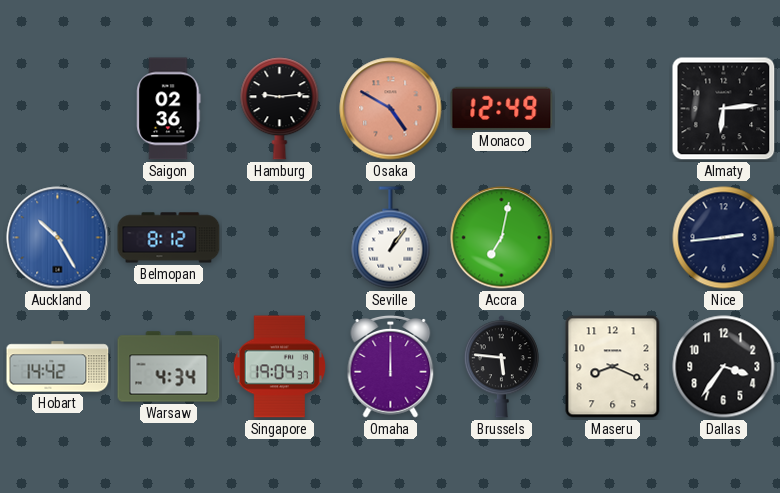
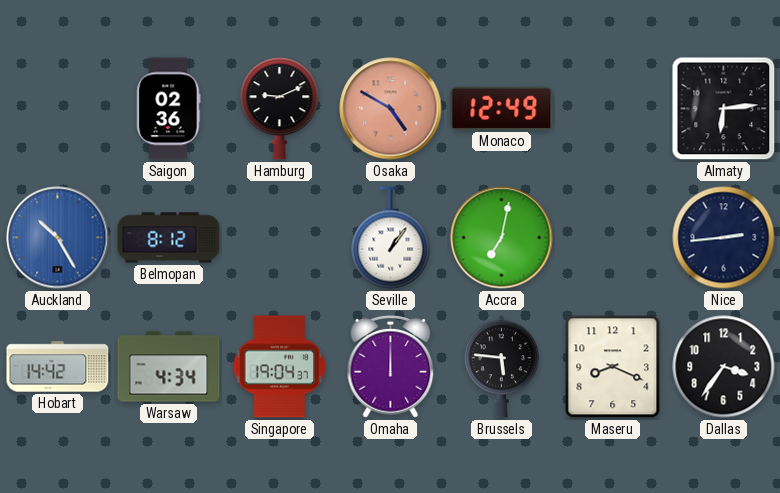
Hamburg: 9:14 -> 9:11
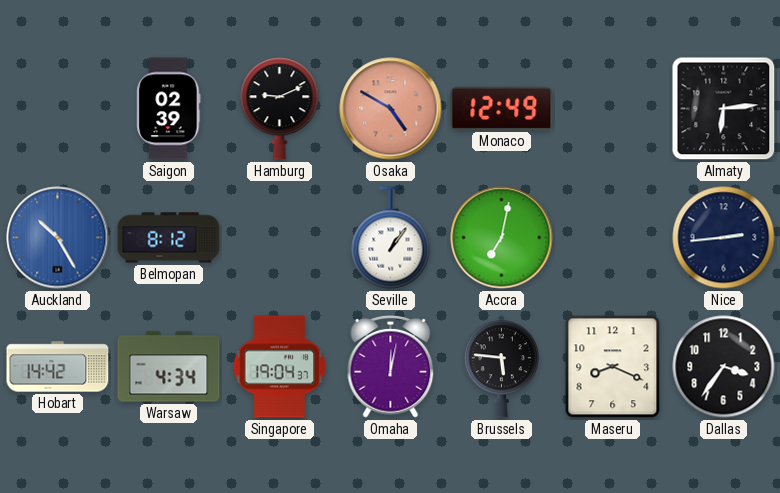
Saigon: 02:36 -> 02:39
Omaha: 12:00 -> 12:02
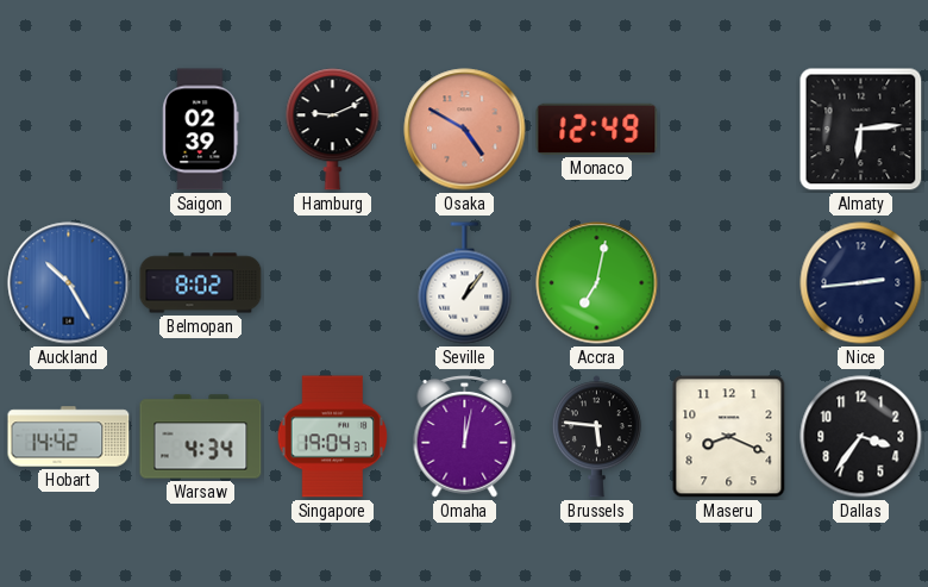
Belmopan: 8:12 -> 8:02
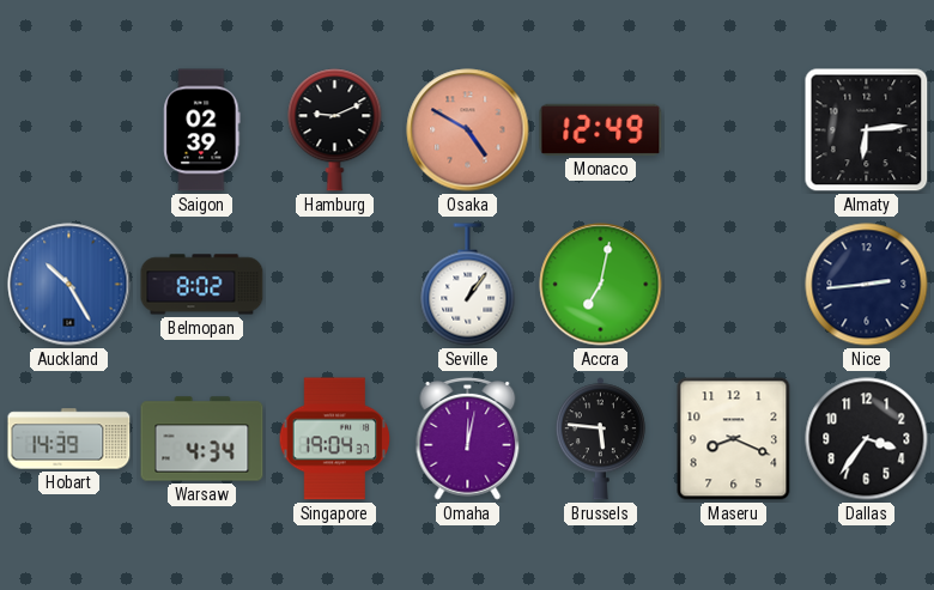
Hobart: 14:42 -> 14:39
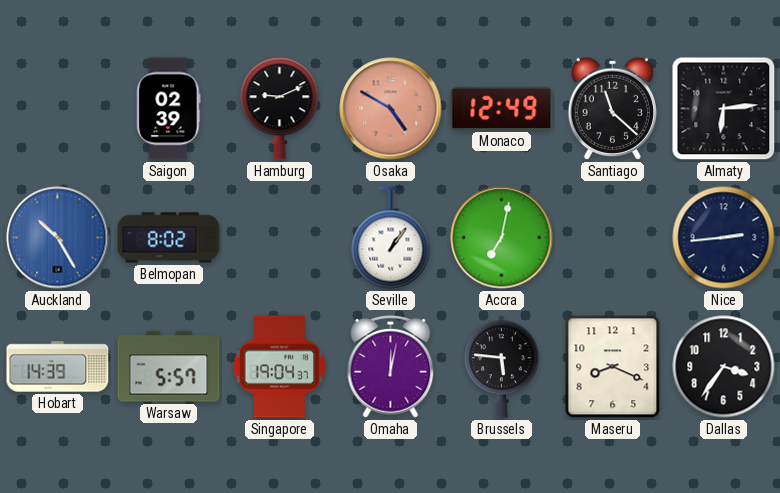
Santiago: none -> 11:22
Warsaw: 4:34 -> 5:57
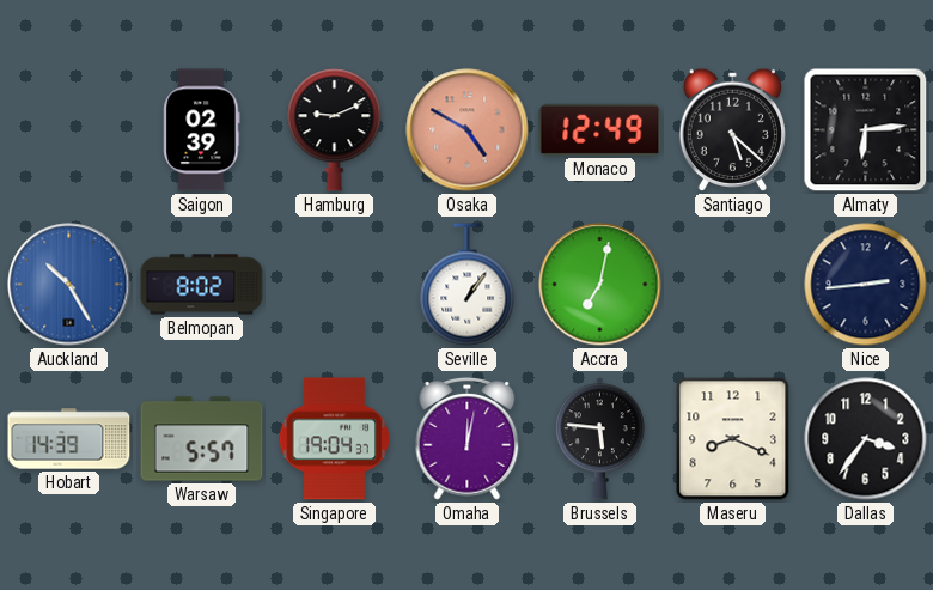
Santiago: 11:22 -> 5:22
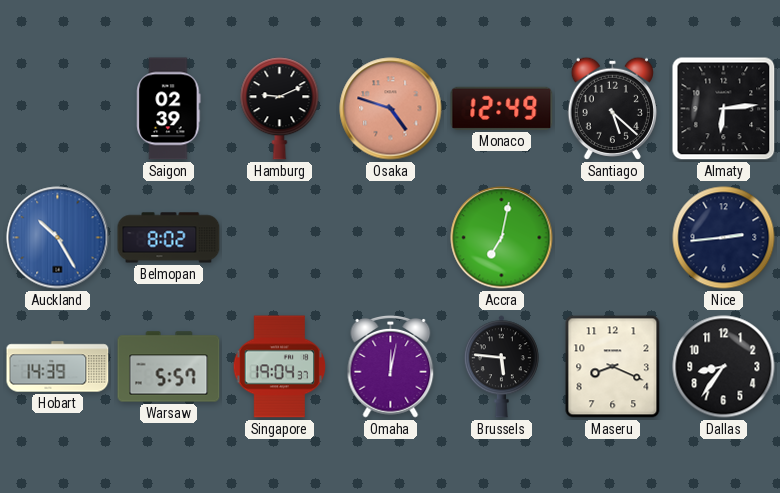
Osaka: 4:50 -> 4:48
Seville: 1:06 -> none
Dallas: 3:36 -> 8:36
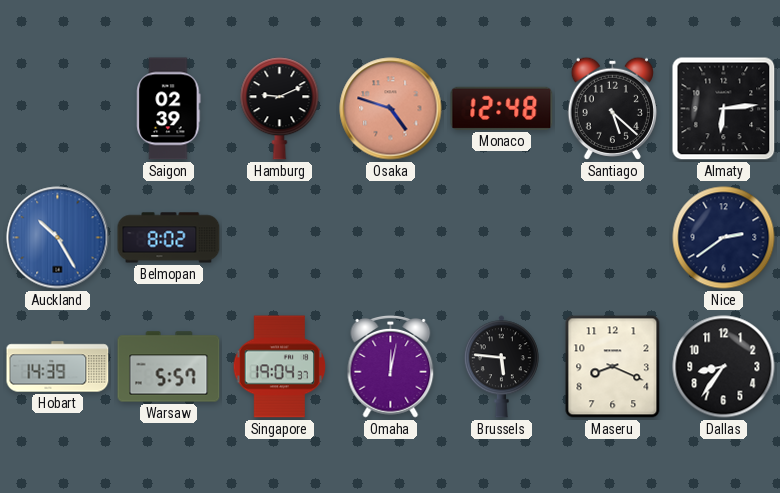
Monaco: 12:49 -> 12:48
Accra: 7:02 -> none
Nice: 2:44 -> 2:39
